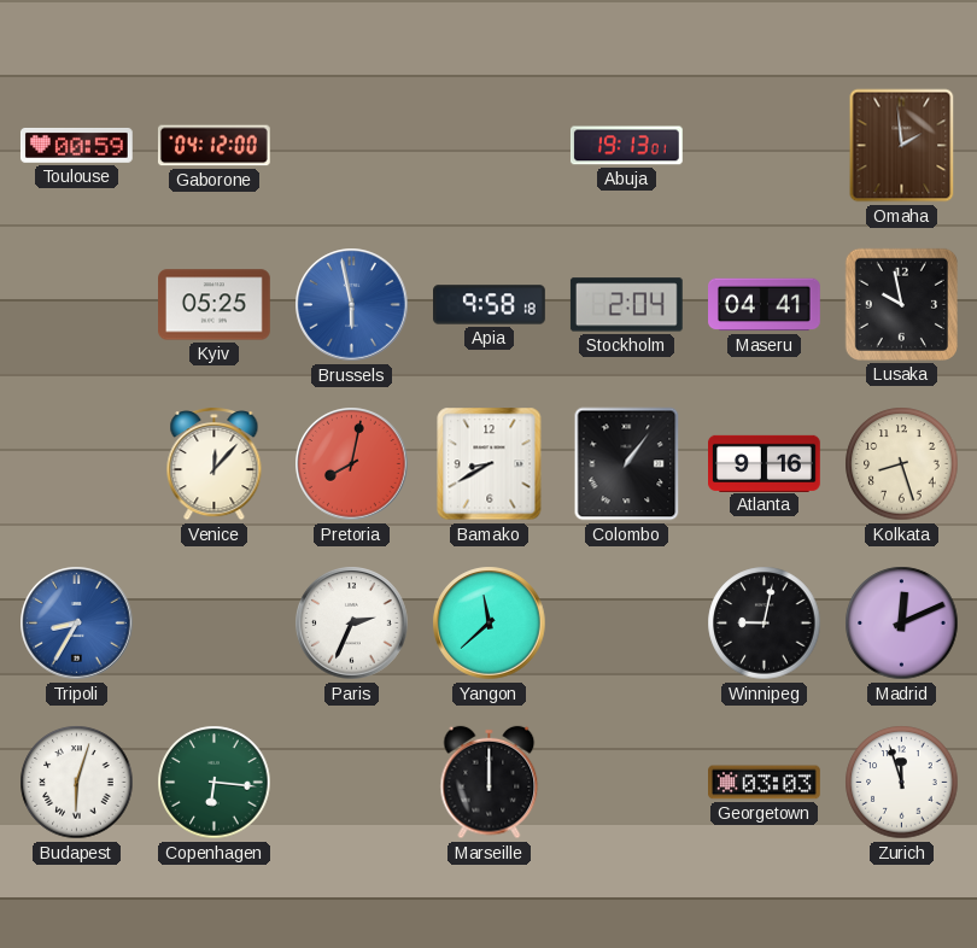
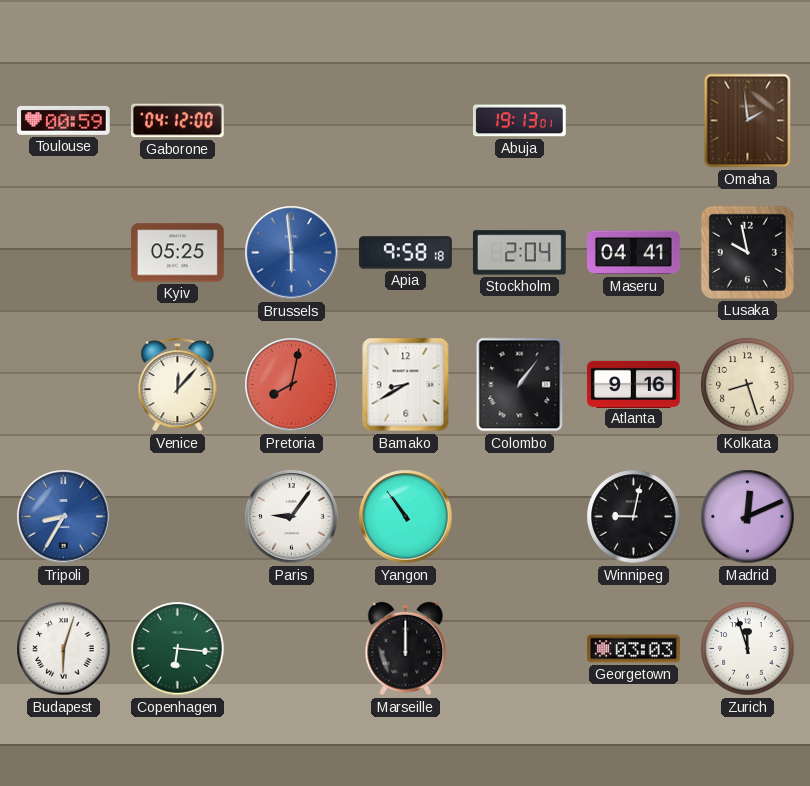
Brussels: 5:58 -> 5:59
Paris: 2:34 -> 9:06
Yangon: 11:38 -> 10:54
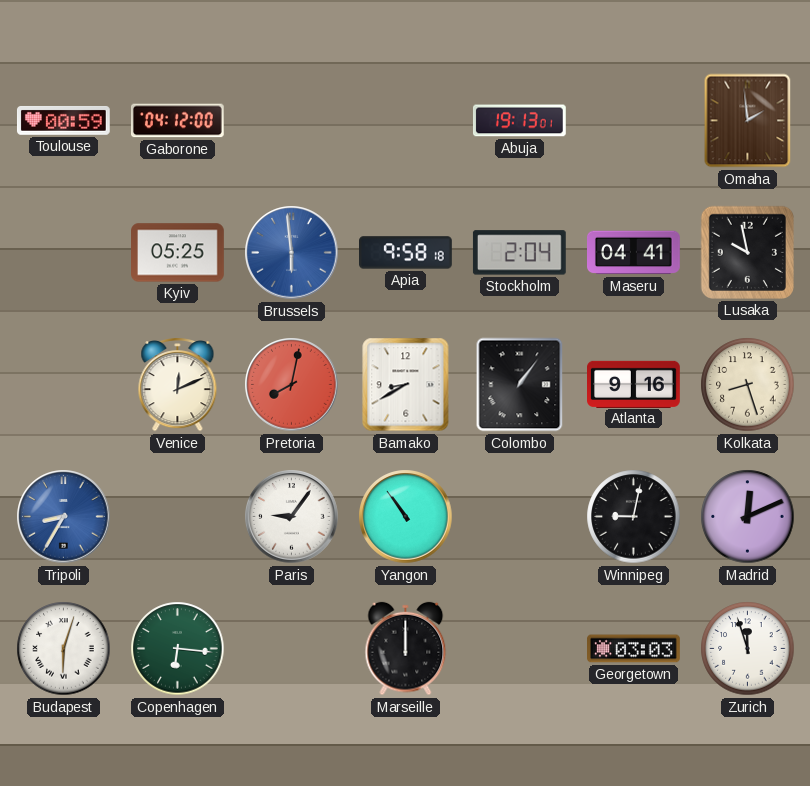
Venice: 12:07 -> 12:11
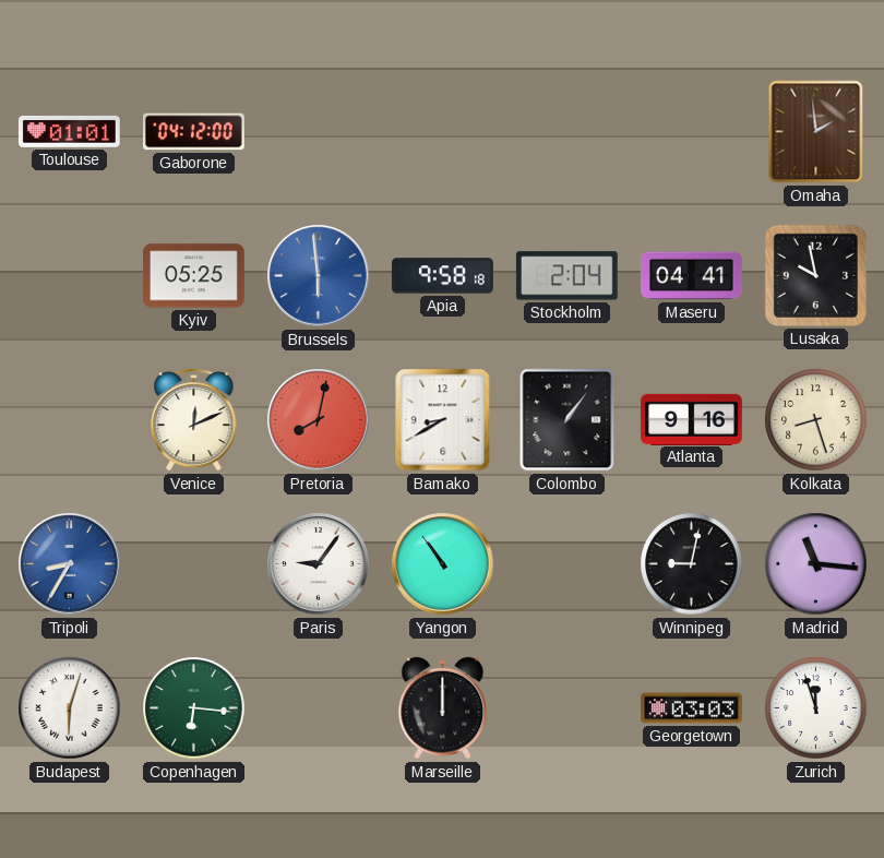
Toulouse: 00:59 -> 01:01
Abuja: 19:13 -> none
Madrid: 12:11 -> 11:16
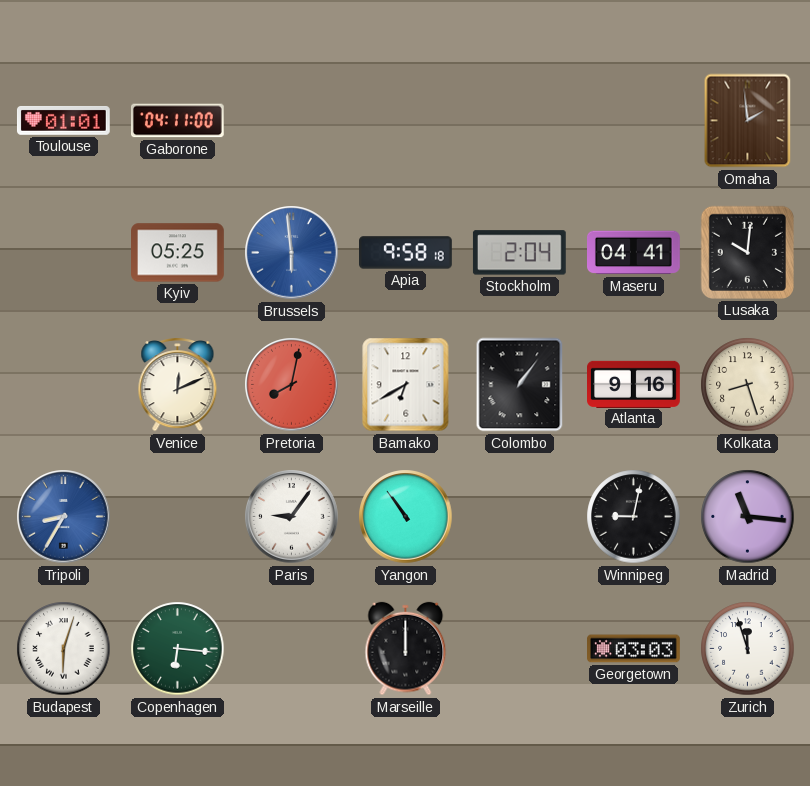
Gaborone: 04:12 -> 04:11
Lusaka: 9:58 -> 10:01
Bamako: 8:40 -> 6:40
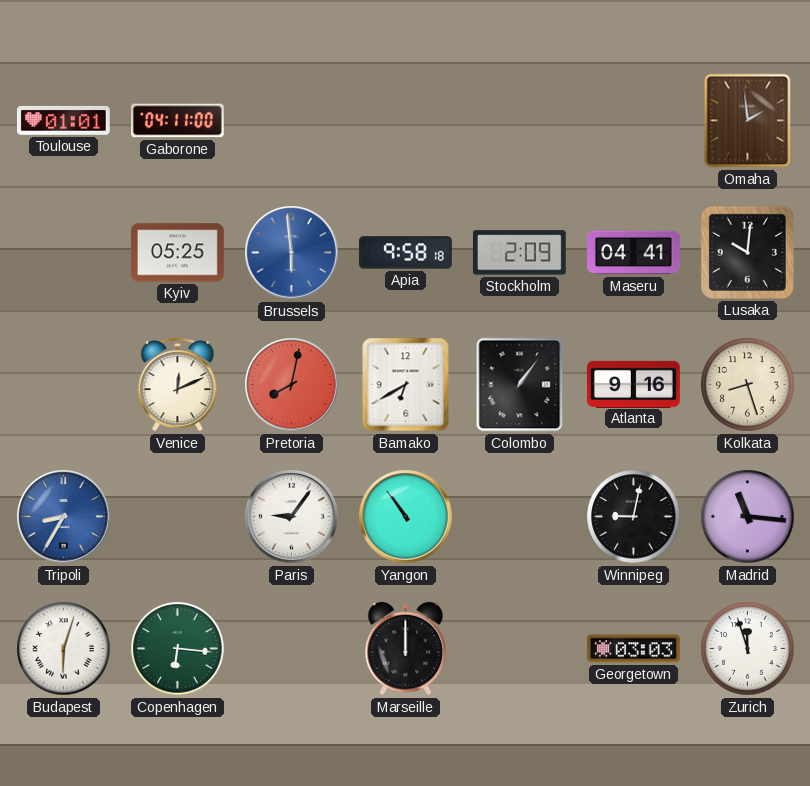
Stockholm: 2:04 -> 2:09
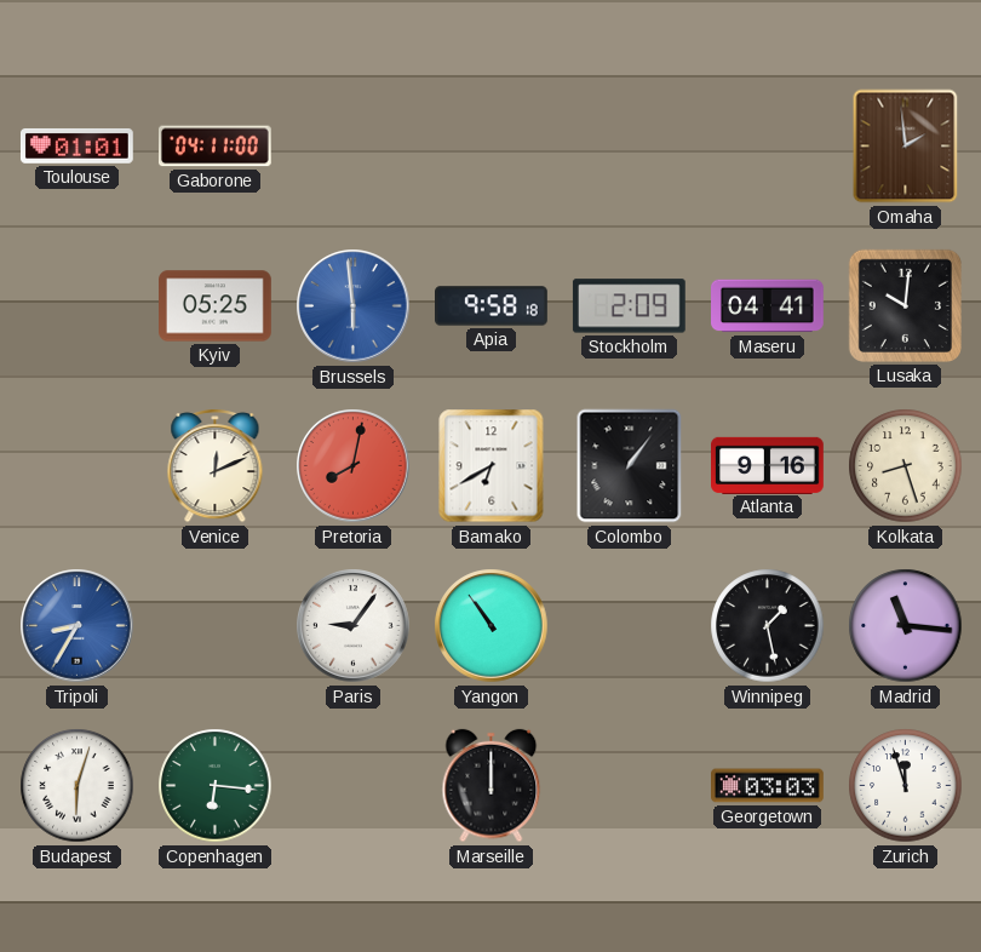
Winnipeg: 9:02 -> 1:28
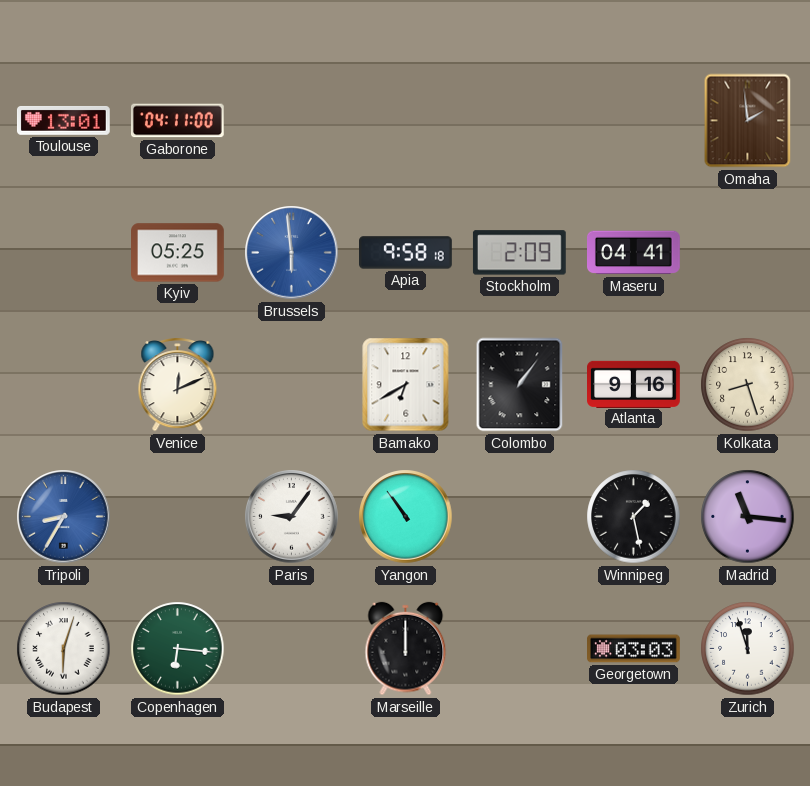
Toulouse: 01:01 -> 13:01
Lusaka: 10:01 -> none
Pretoria: 8:02 -> none
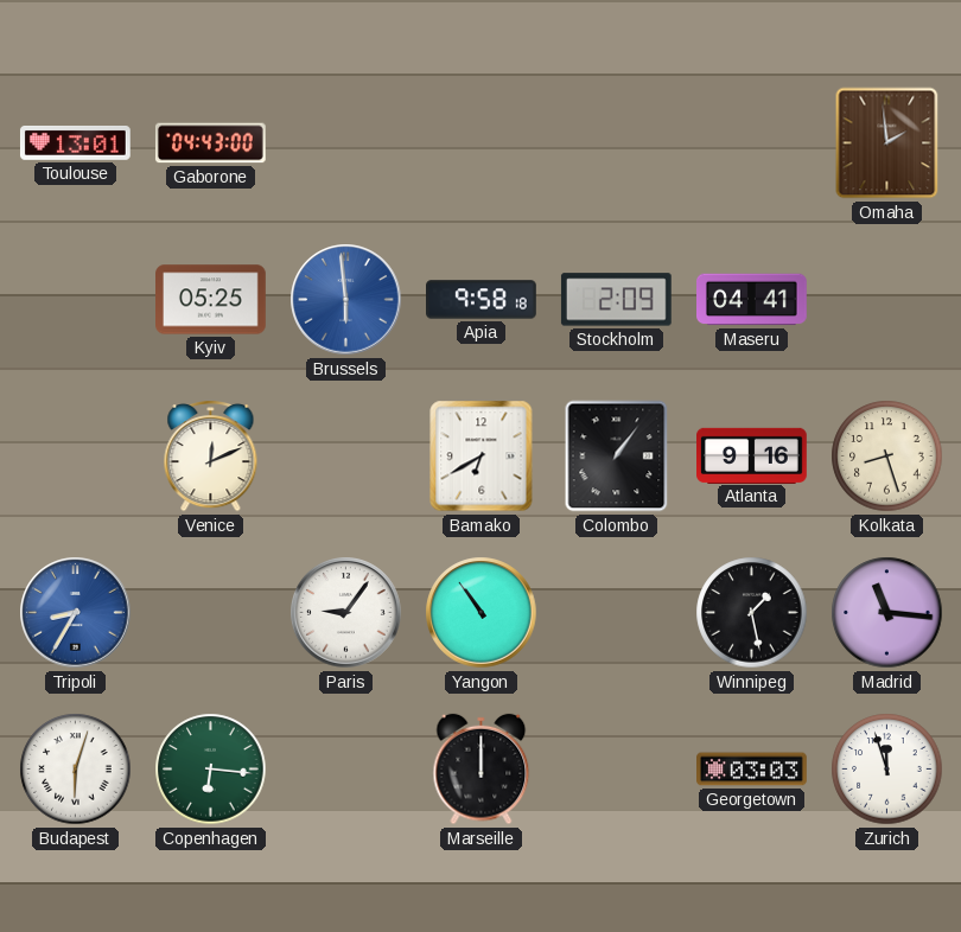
Gaborone: 04:11 -> 04:43
